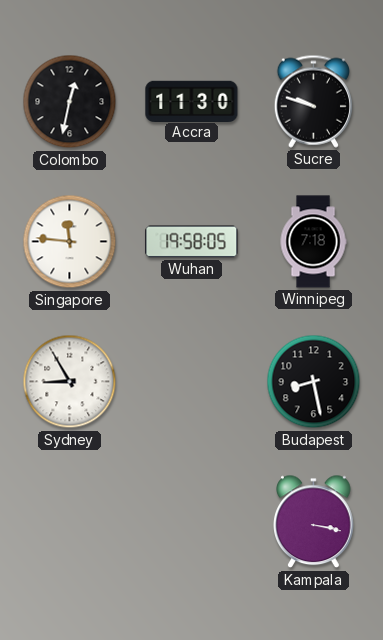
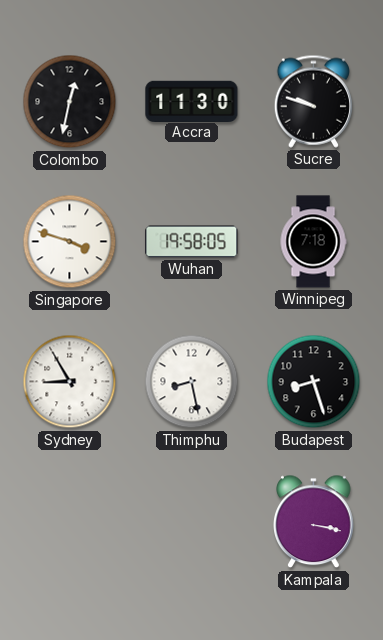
Singapore: 11:46 -> 3:48
Thimphu: none -> 8:28
Budapest: 8:28 -> 8:27
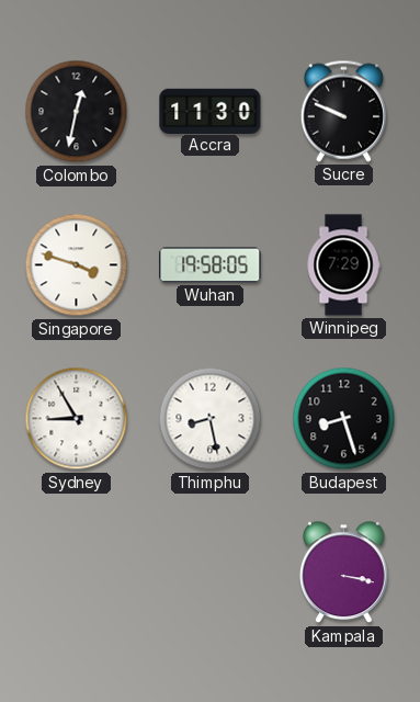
Sucre: 9:48 -> 9:49
Winnipeg: 7:18 -> 7:29
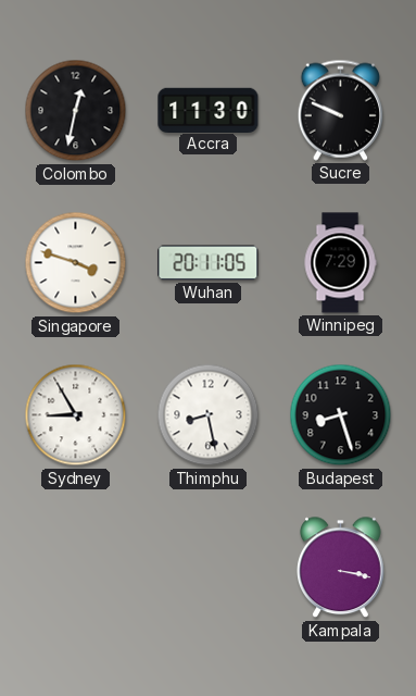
Wuhan: 19:58 -> 20:11
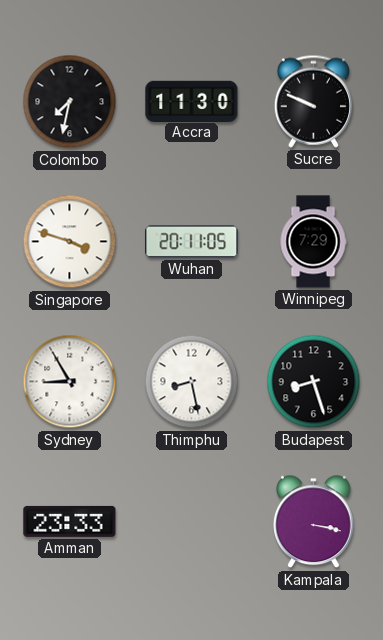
Colombo: 12:32 -> 7:32
Amman: none -> 23:33
